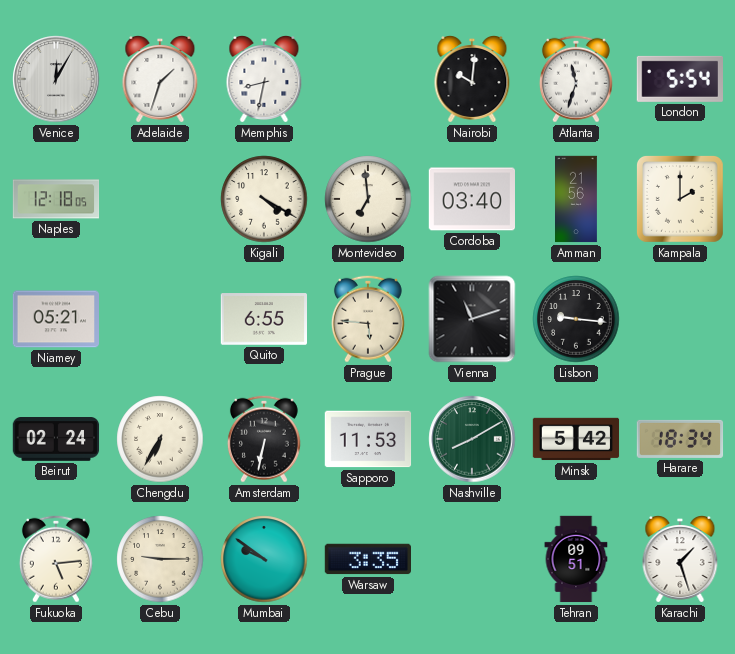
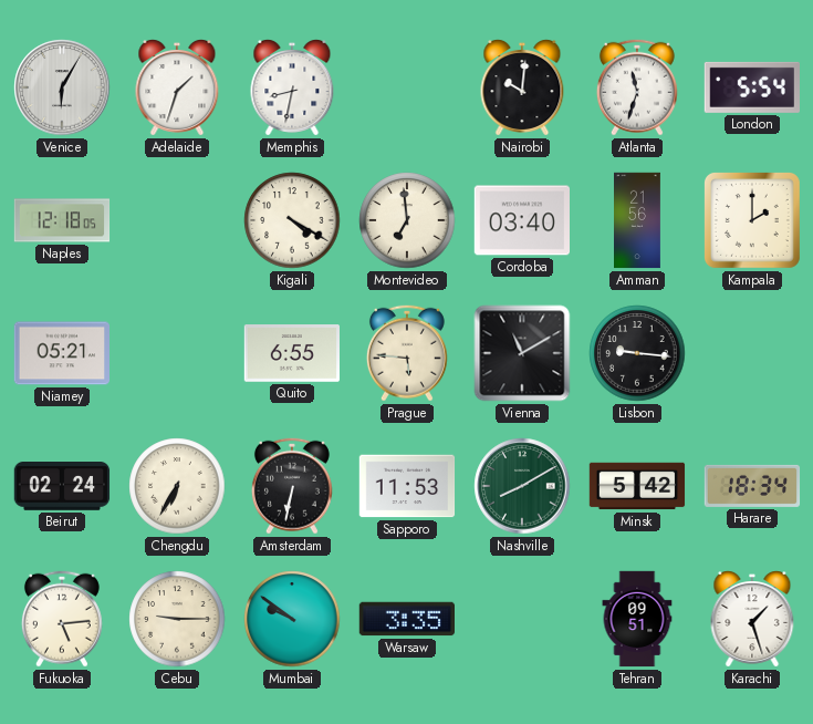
Venice: 12:05 -> 6:05
Vienna: 11:12 -> 11:10
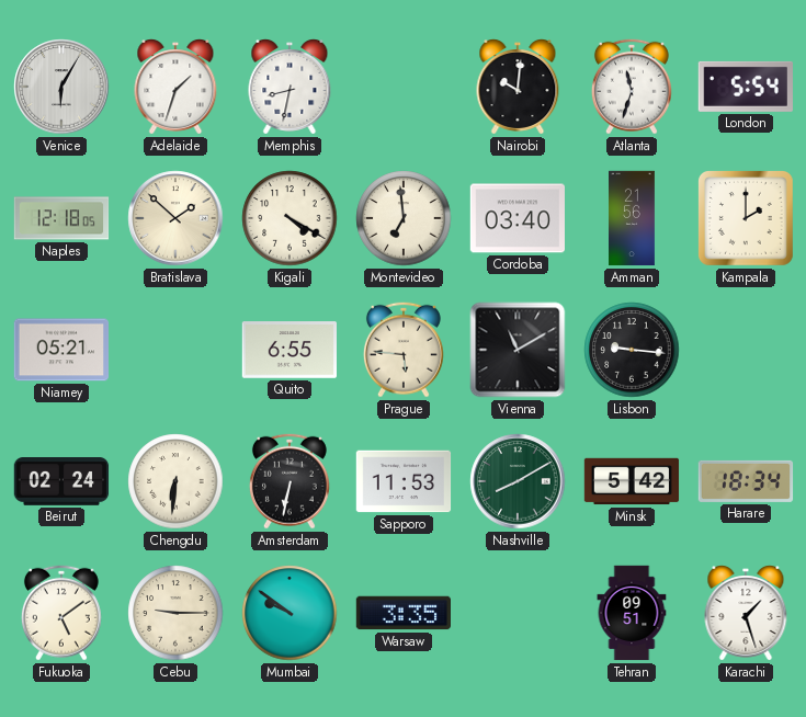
Bratislava: none -> 1:52
Chengdu: 6:35 -> 6:31
Fukuoka: 5:14 -> 5:09
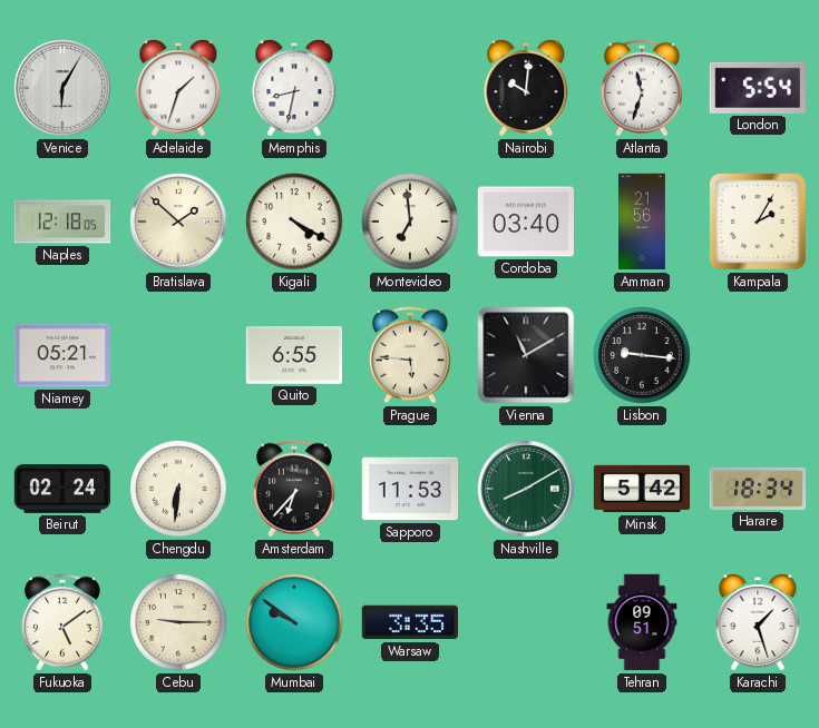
Kampala: 2:00 -> 2:05
Amsterdam: 6:32 -> 6:37
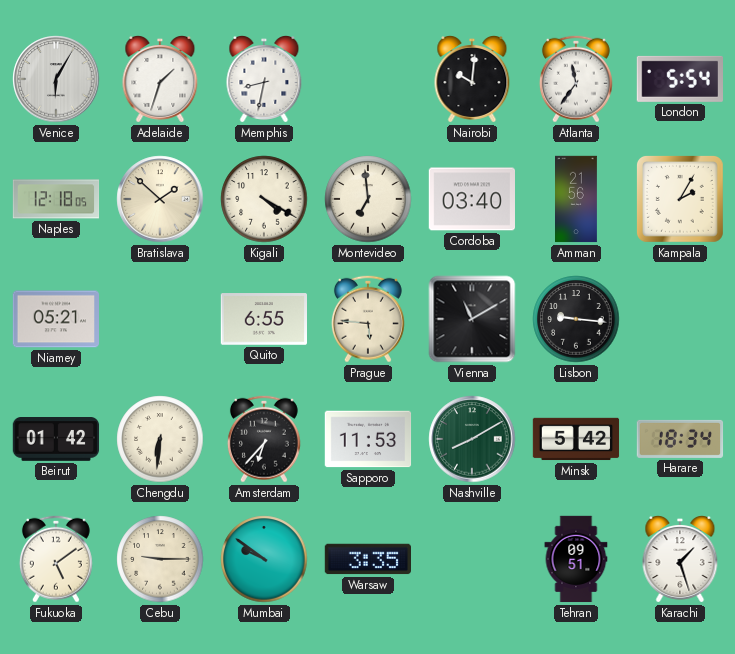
Atlanta: 11:33 -> 11:36
Beirut: 02:24 -> 01:42
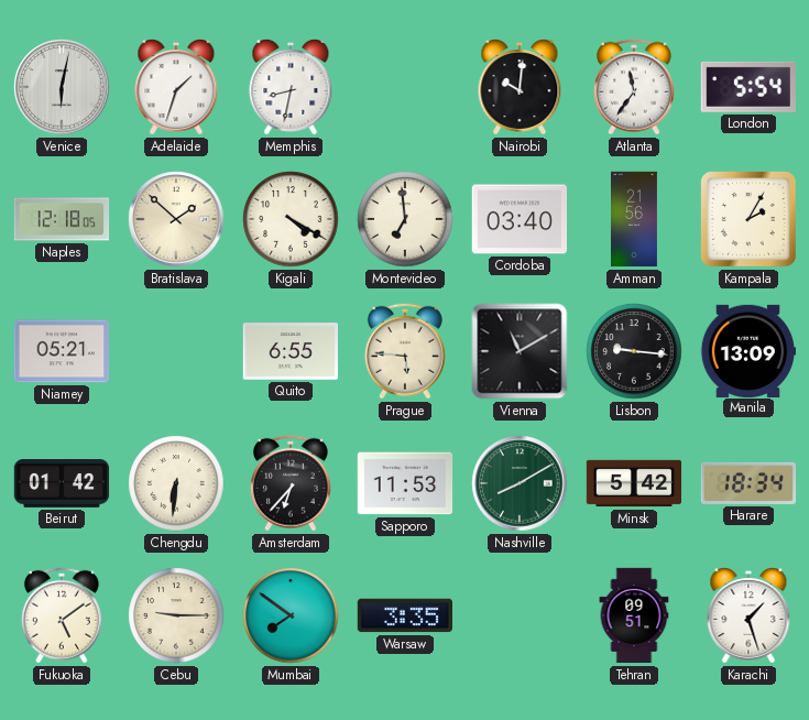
Venice: 6:05 -> 6:02
Manila: none -> 13:09
Mumbai: 9:51 -> 7:51
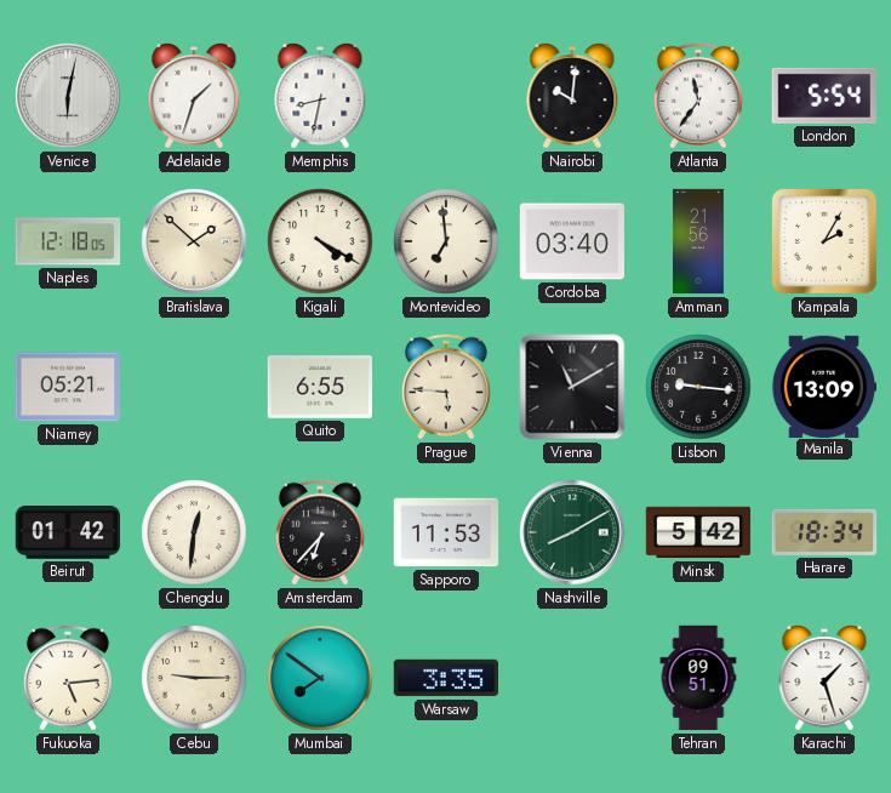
Chengdu: 6:31 -> 12:31
Fukuoka: 5:09 -> 5:14
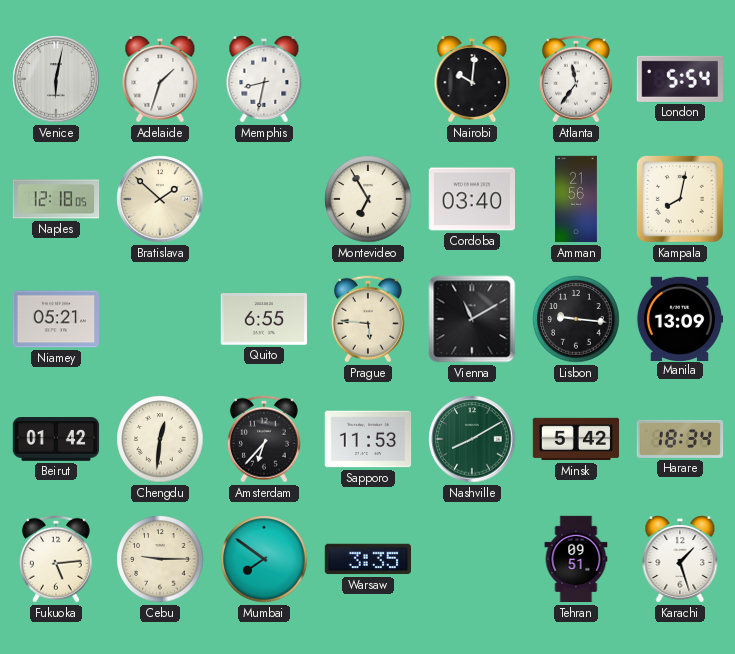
Kigali: 4:20 -> none
Montevideo: 6:59 -> 6:55
Kampala: 2:05 -> 8:02
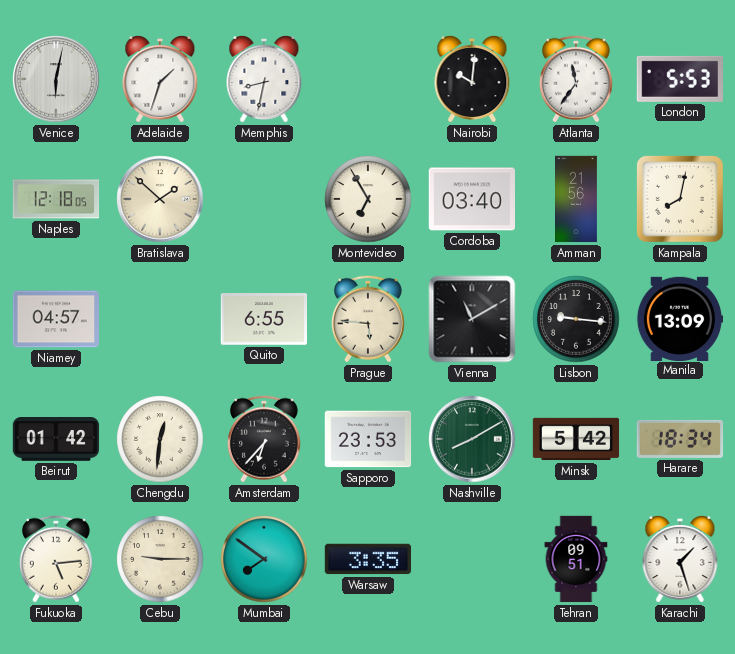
London: 5:54 -> 5:53
Niamey: 05:21 -> 04:57
Sapporo: 11:53 -> 23:53
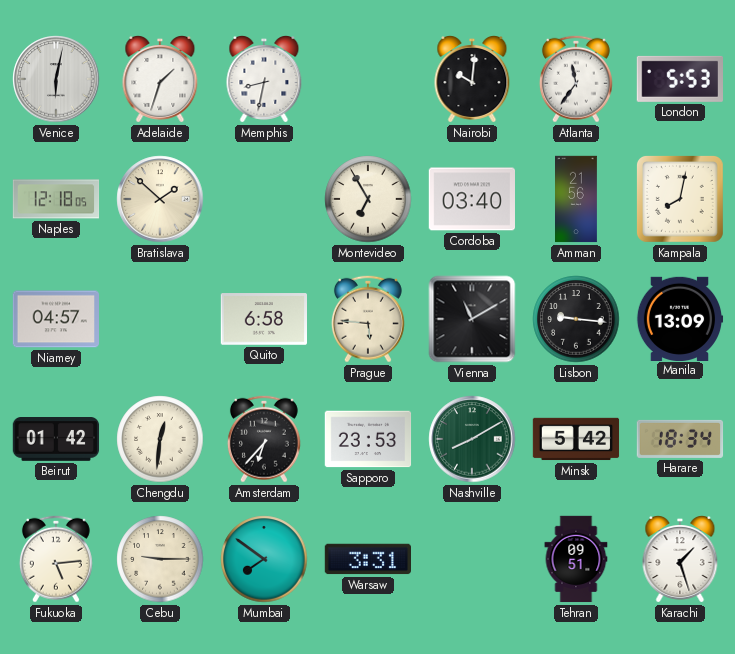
Quito: 6:55 -> 6:58
Warsaw: 3:35 -> 3:31
